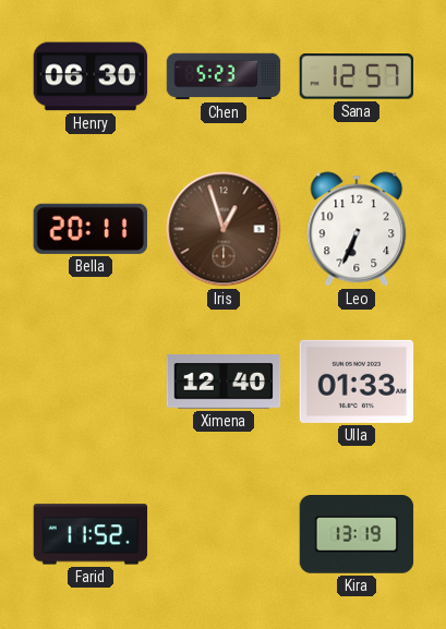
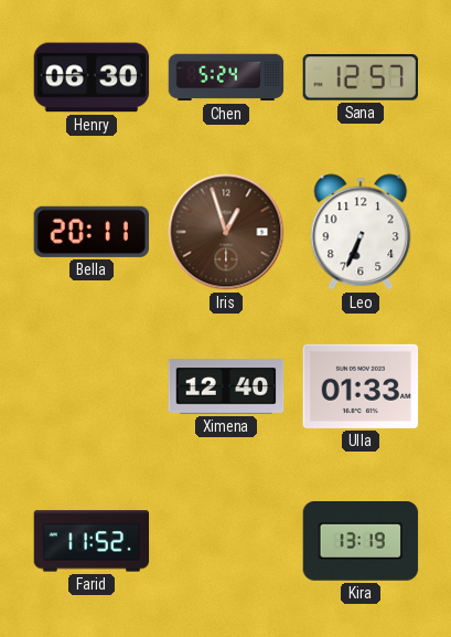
Chen: 5:23 -> 5:24
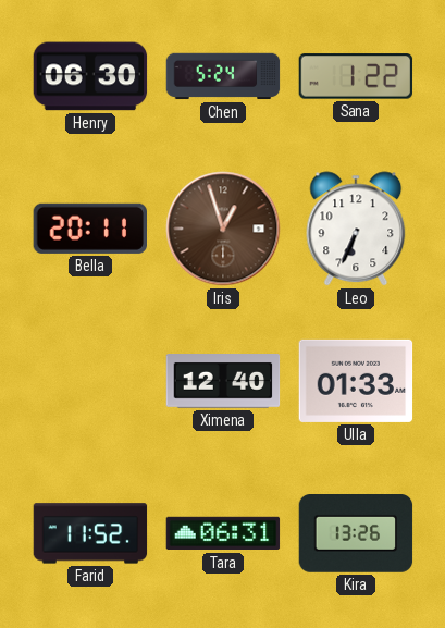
Sana: 12:57 -> 1:22
Tara: none -> 06:31
Kira: 13:19 -> 13:26
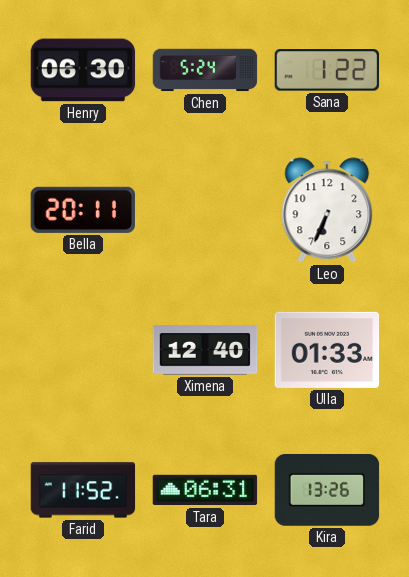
Iris: 12:57 -> none
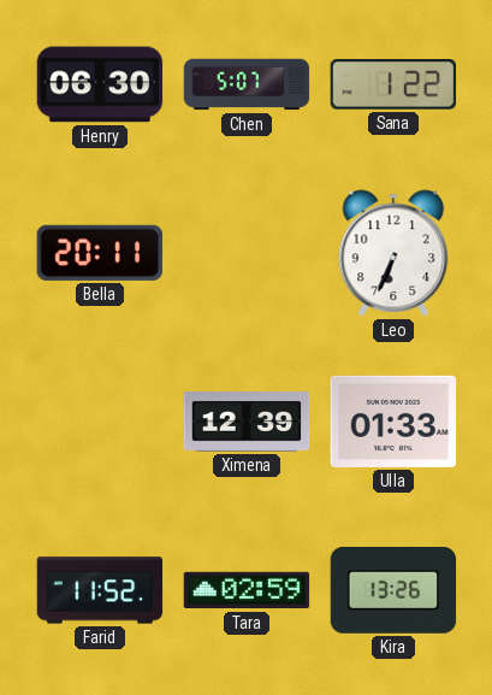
Chen: 5:24 -> 5:07
Ximena: 12:40 -> 12:39
Tara: 06:31 -> 02:59
